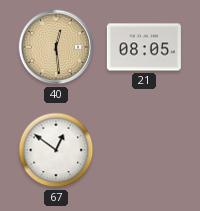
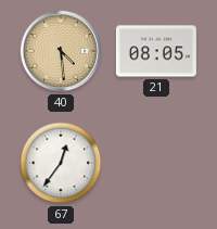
40: 12:29 -> 4:29
67: 12:51 -> 12:36
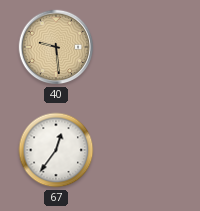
40: 4:29 -> 9:29
21: 08:05 -> none
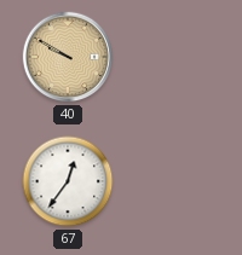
40: 9:29 -> 9:50
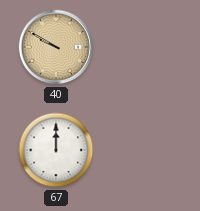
67: 12:36 -> 12:00
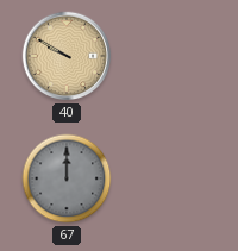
67 dial: white -> grey
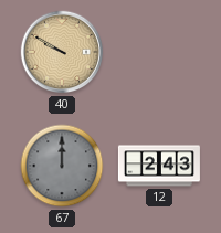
12: none -> 2:43
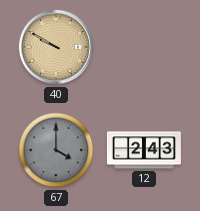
67: 12:00 -> 4:00
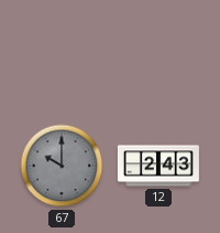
40: 9:50 -> none
67: 4:00 -> 10:00
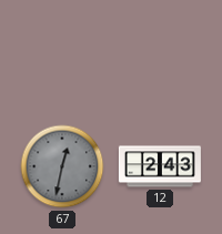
67: 10:00 -> 12:32
